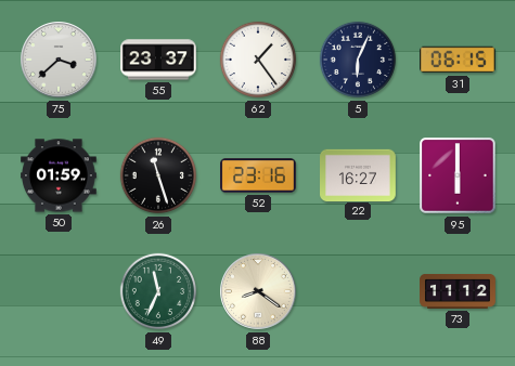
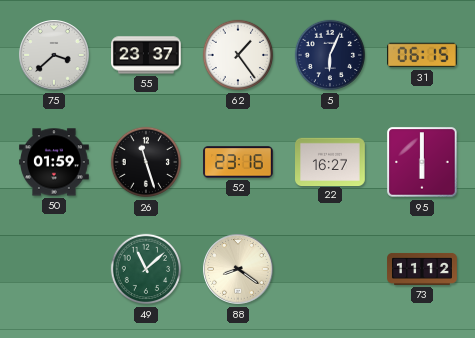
49: 11:34 -> 11:08
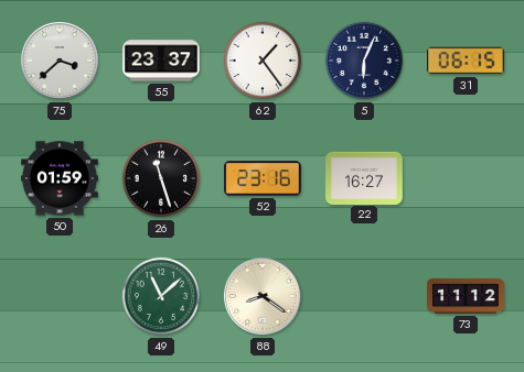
95: 6:00 -> none
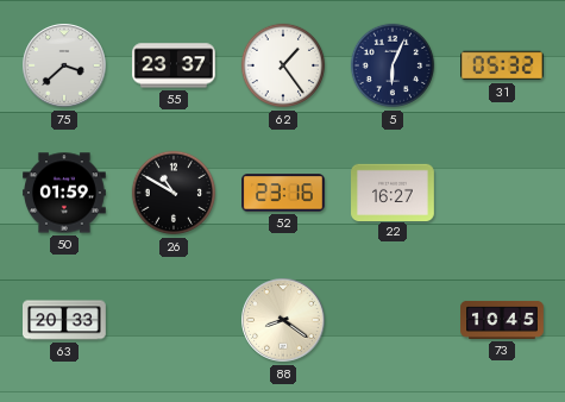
31: 06:15 -> 05:32
26: 11:27 -> 10:50
63: none -> 20:33
49: 11:08 -> none
73: 11:12 -> 10:45
